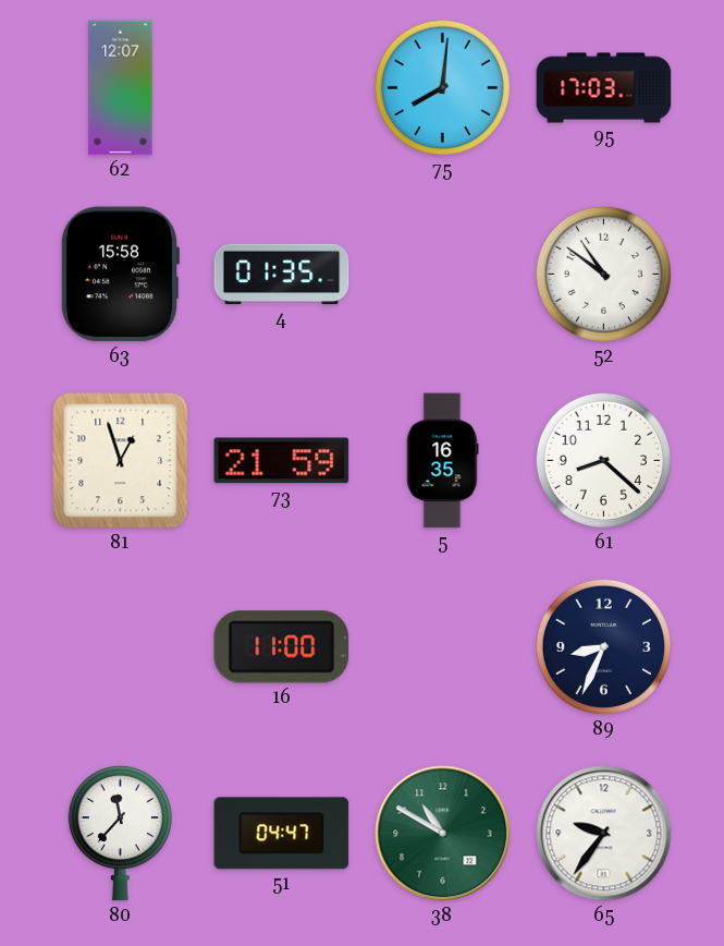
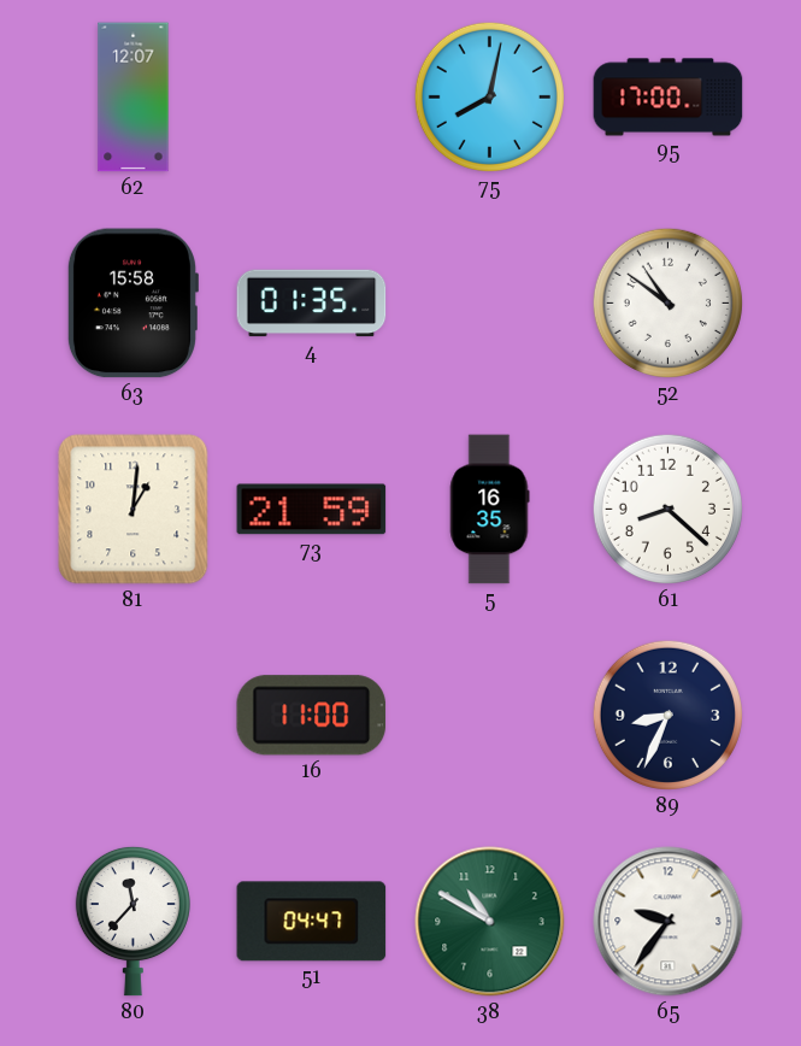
75: 8:01 -> 8:02
95: 17:03 -> 17:00
81: 12:57 -> 1:01
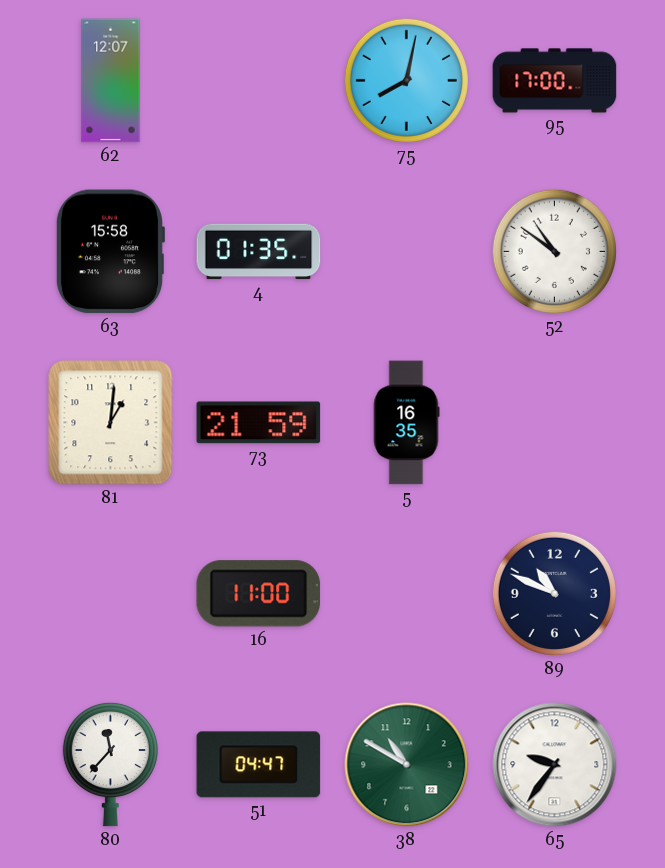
61: 8:22 -> none
89: 8:34 -> 10:49
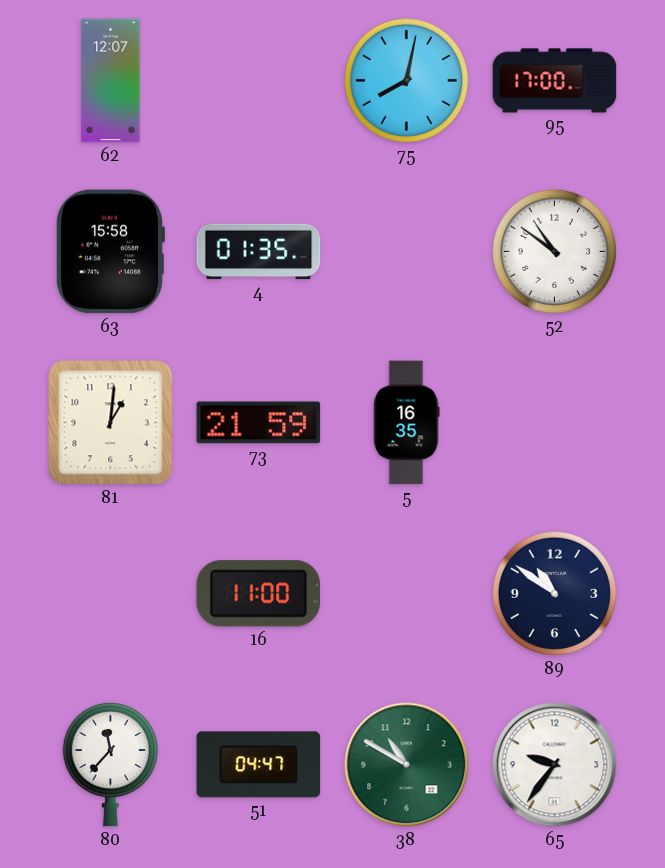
89: 10:49 -> 10:51
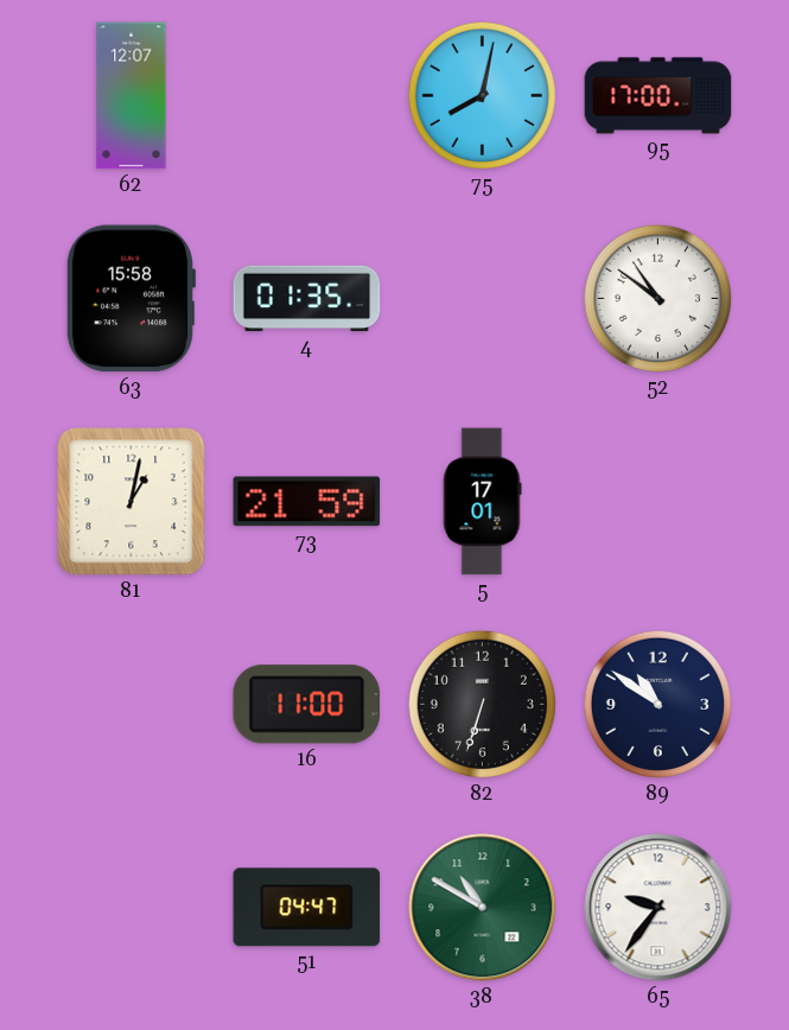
81: 1:01 -> 1:02
5: 16:35 -> 17:01
82: none -> 6:33
80: 11:37 -> none
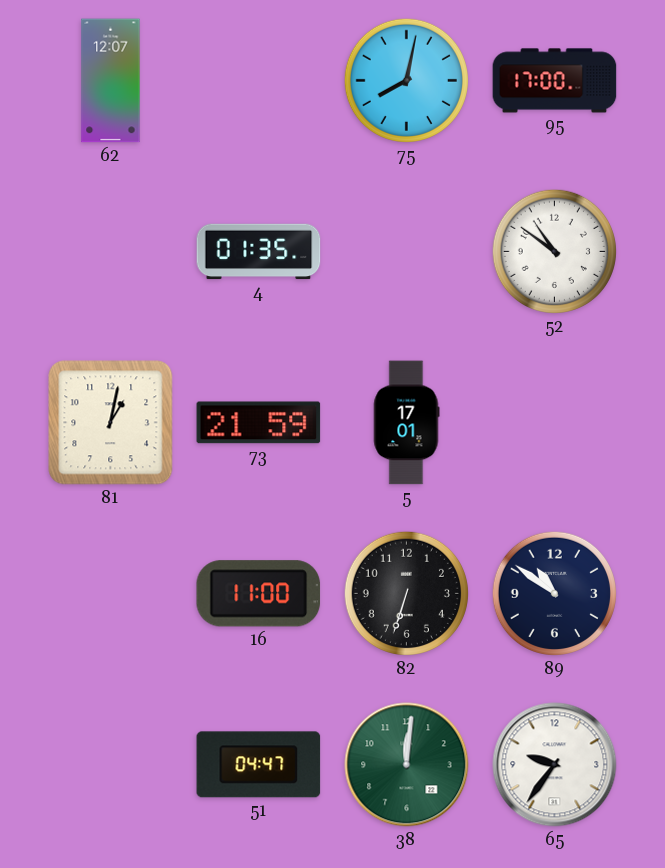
63: 15:58 -> none
38: 10:50 -> 12:01
